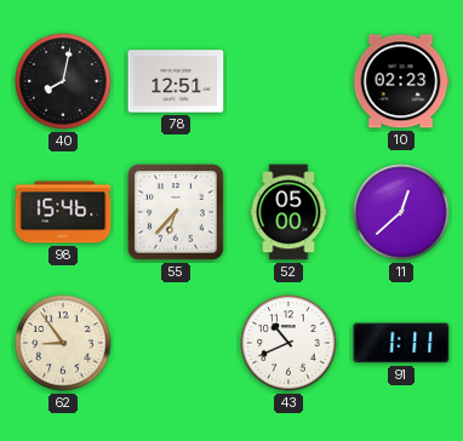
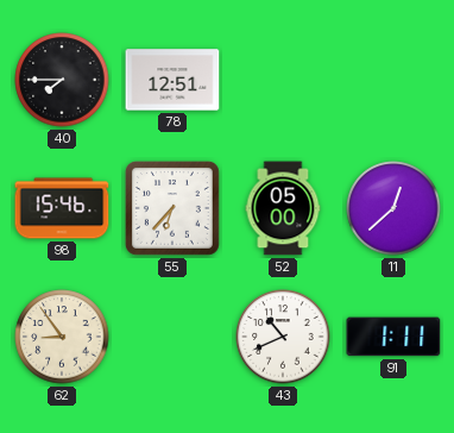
40: 8:02 -> 7:45
10: 02:23 -> none
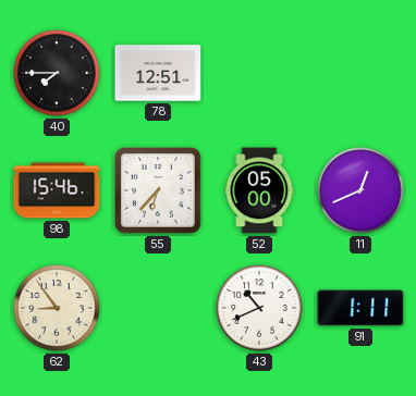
11: 12:38 -> 12:41
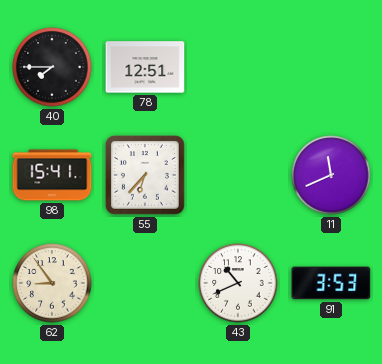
98: 15:46 -> 15:41
52: 05:00 -> none
11: 12:41 -> 11:41
91: 1:11 -> 3:53
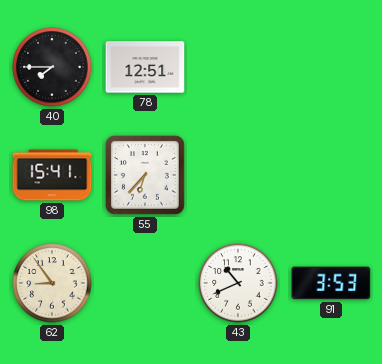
11: 11:41 -> none
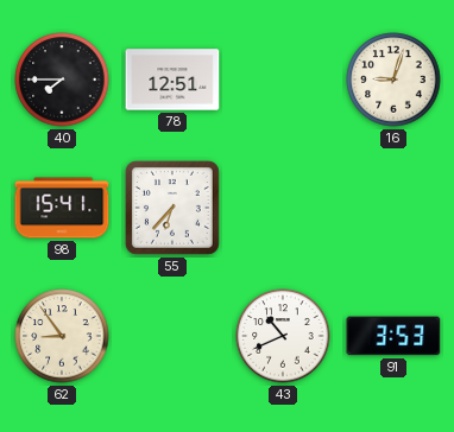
16: none -> 9:03
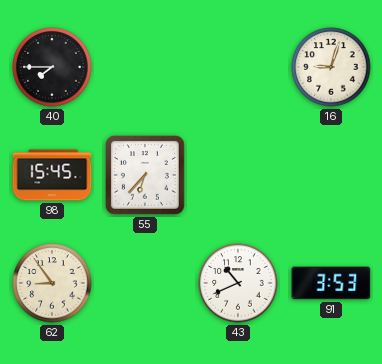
78: 12:51 -> none
98: 15:41 -> 15:45
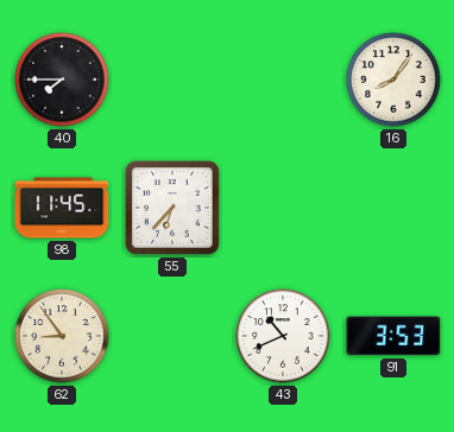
16: 9:03 -> 8:06
98: 15:45 -> 11:45
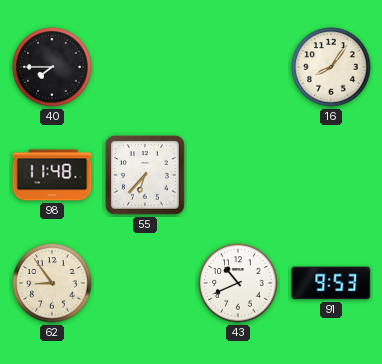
98: 11:45 -> 11:48
91: 3:53 -> 9:53
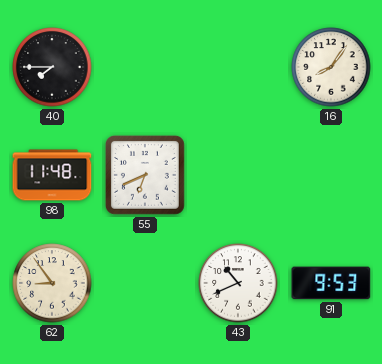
55: 6:37 -> 6:41
